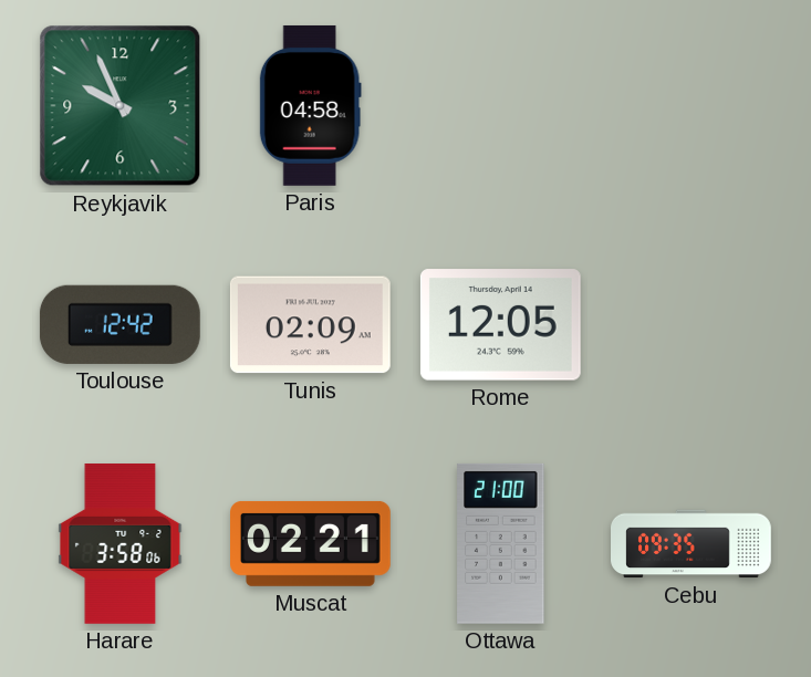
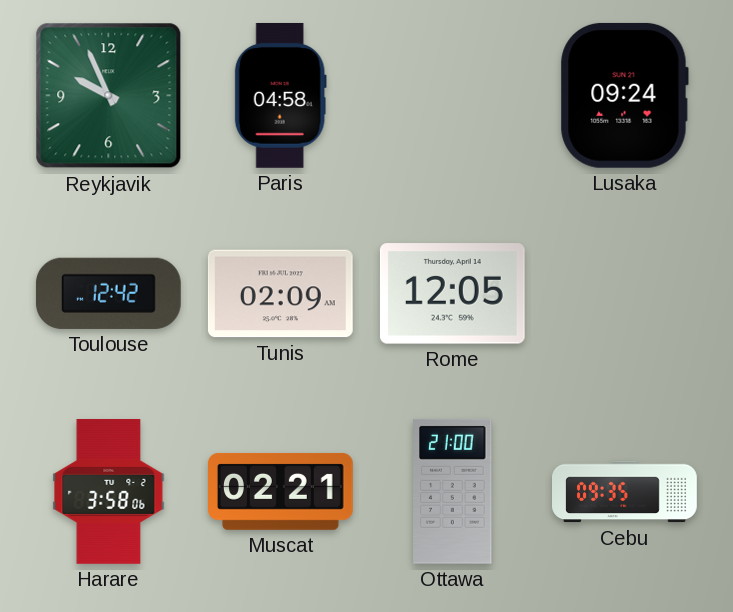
Lusaka: none -> 09:24
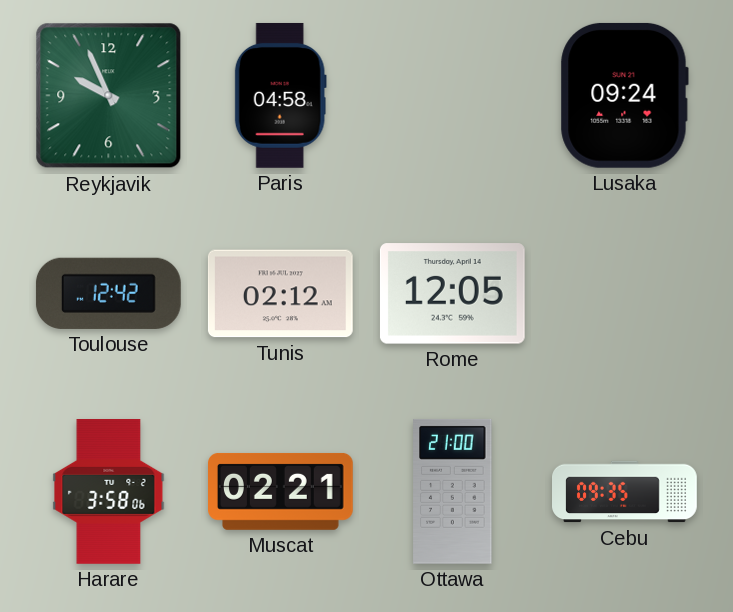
Tunis: 02:09 -> 02:12
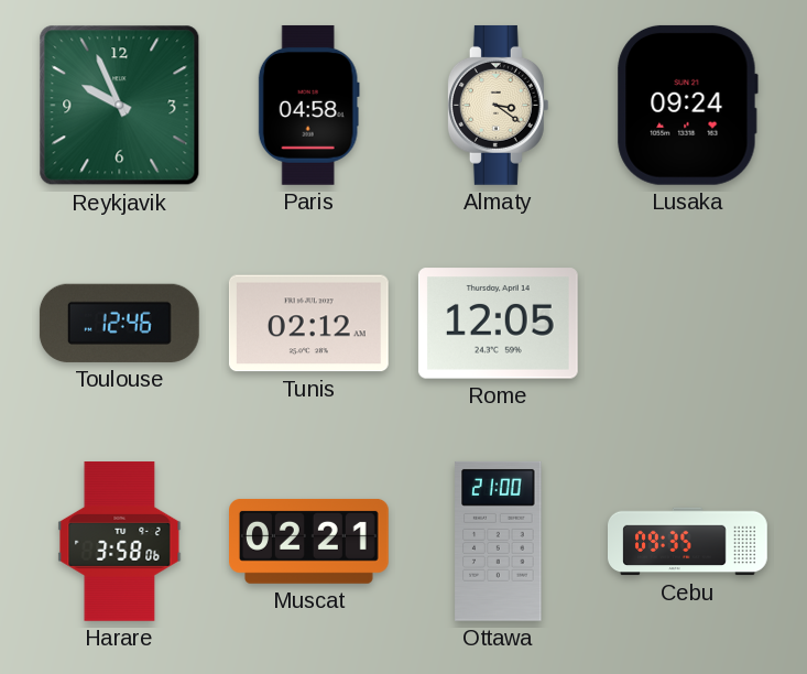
Almaty: none -> 3:21
Toulouse: 12:42 -> 12:46
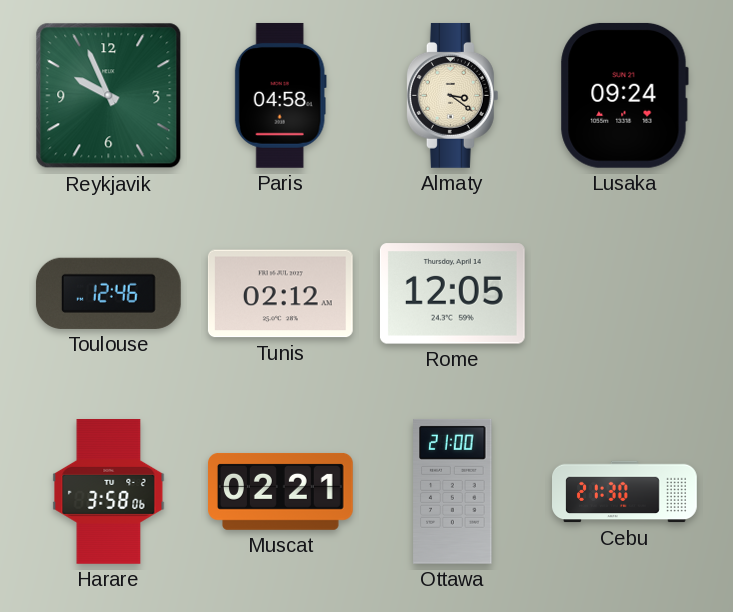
Cebu: 09:35 -> 21:30
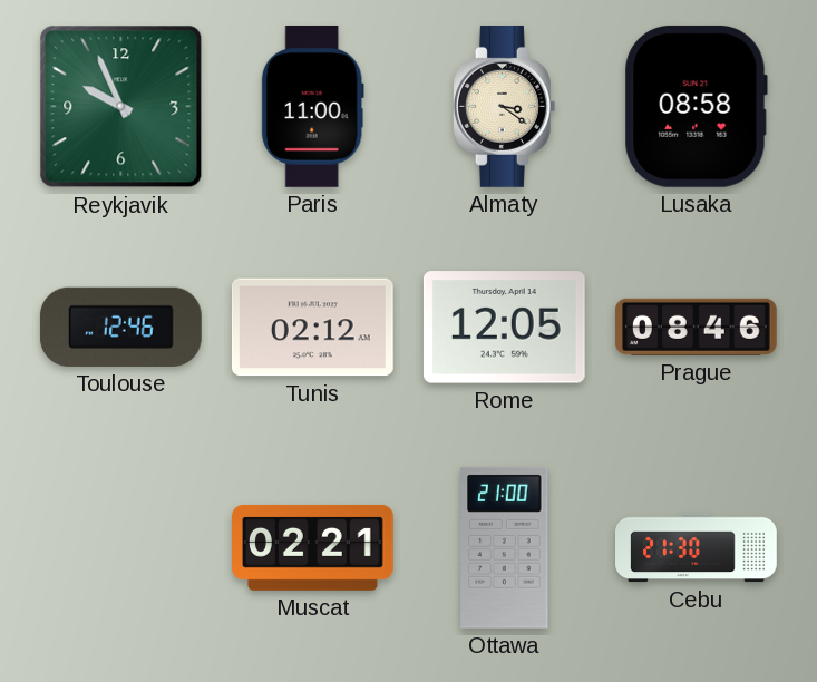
Paris: 04:58 -> 11:00
Lusaka: 09:24 -> 08:58
Prague: none -> 08:46
Harare: 3:58 -> none
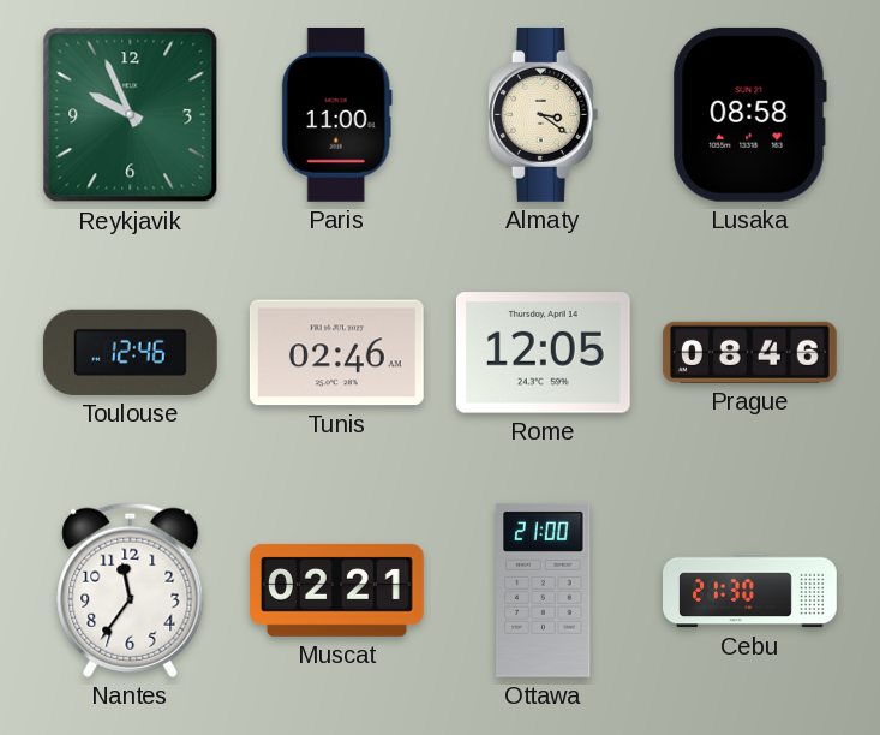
Tunis: 02:12 -> 02:46
Nantes: none -> 11:36
